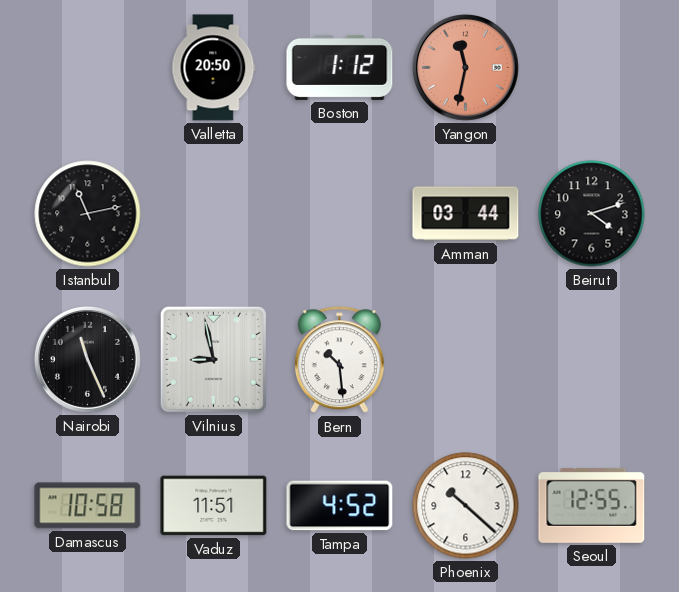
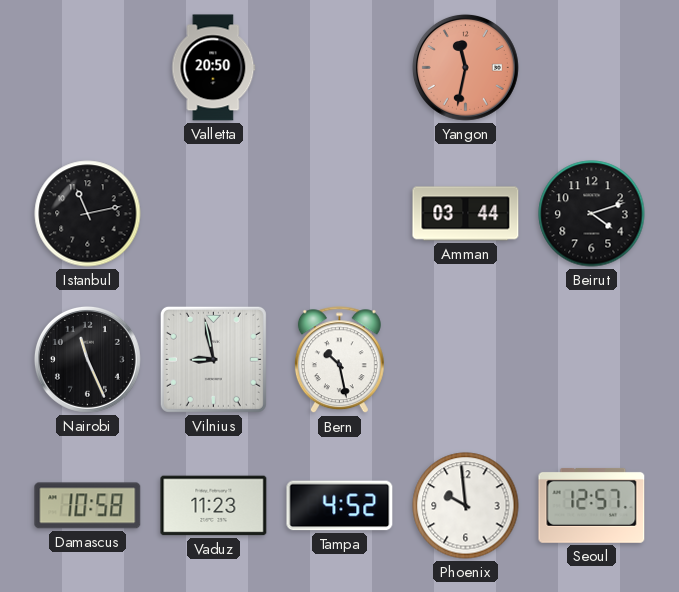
Boston: 1:12 -> none
Bern: 10:29 -> 10:28
Vaduz: 11:51 -> 11:23
Phoenix: 10:22 -> 9:59
Seoul: 12:55 -> 12:57
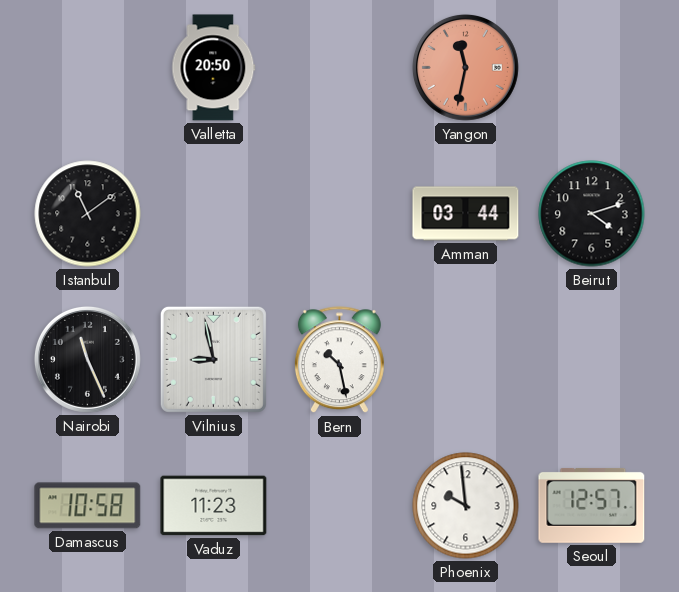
Istanbul: 11:13 -> 11:09
Tampa: 4:52 -> none
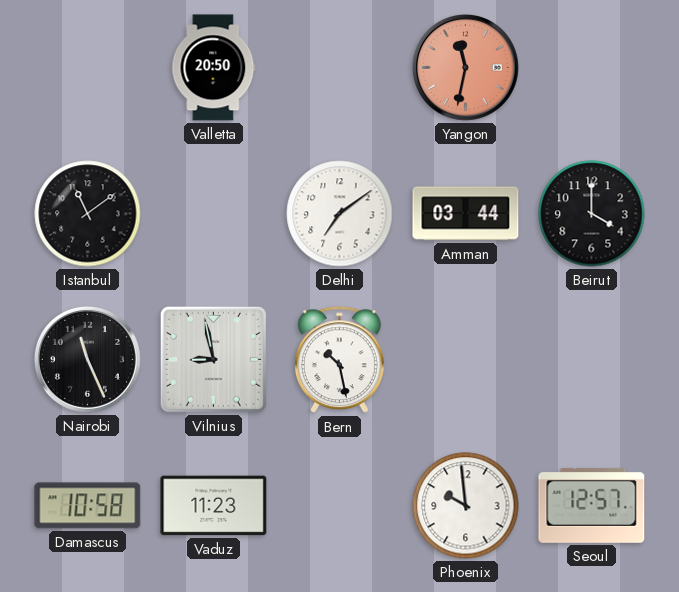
Delhi: none -> 7:09
Beirut: 4:12 -> 4:00
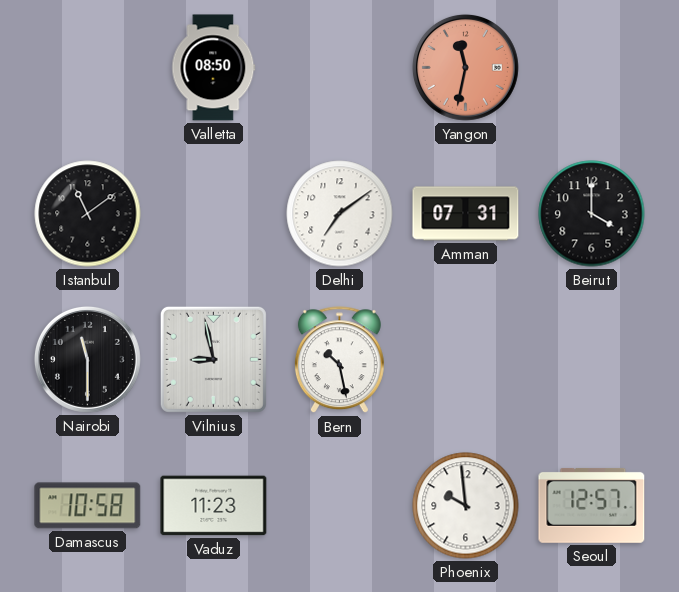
Valletta: 20:50 -> 08:50
Amman: 03:44 -> 07:31
Nairobi: 11:26 -> 11:30
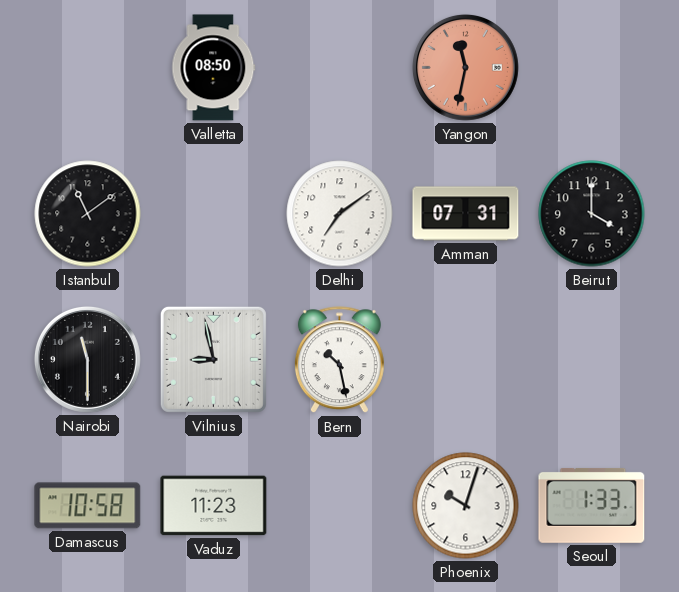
Phoenix: 9:59 -> 10:03
Seoul: 12:57 -> 1:33
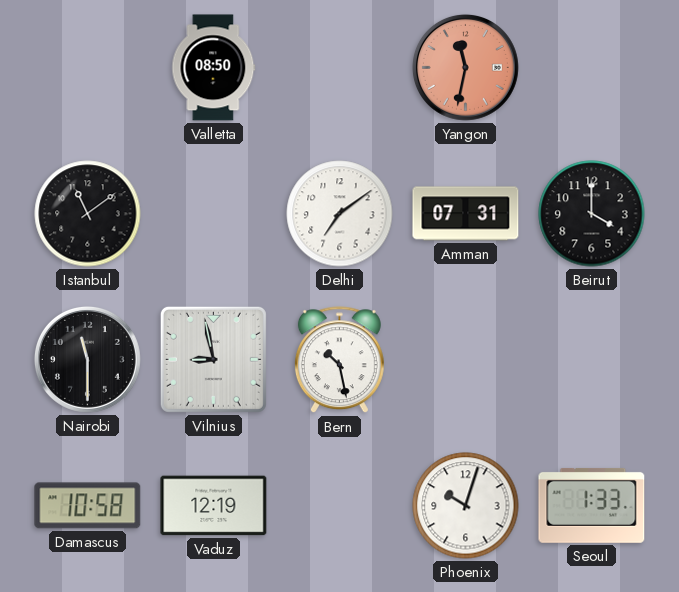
Vaduz: 11:23 -> 12:19
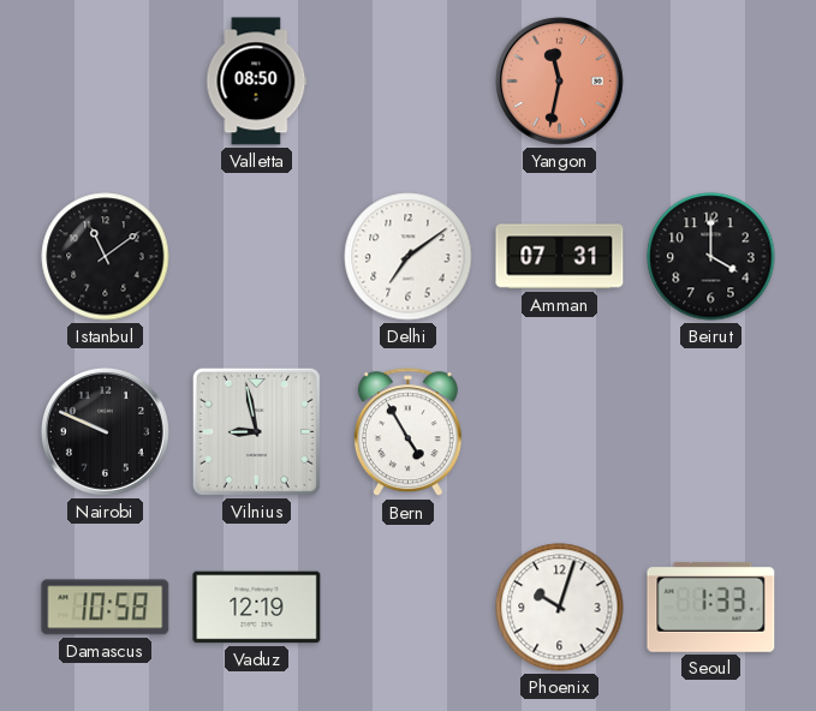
Nairobi: 11:30 -> 9:49
Bern: 10:28 -> 4:55
